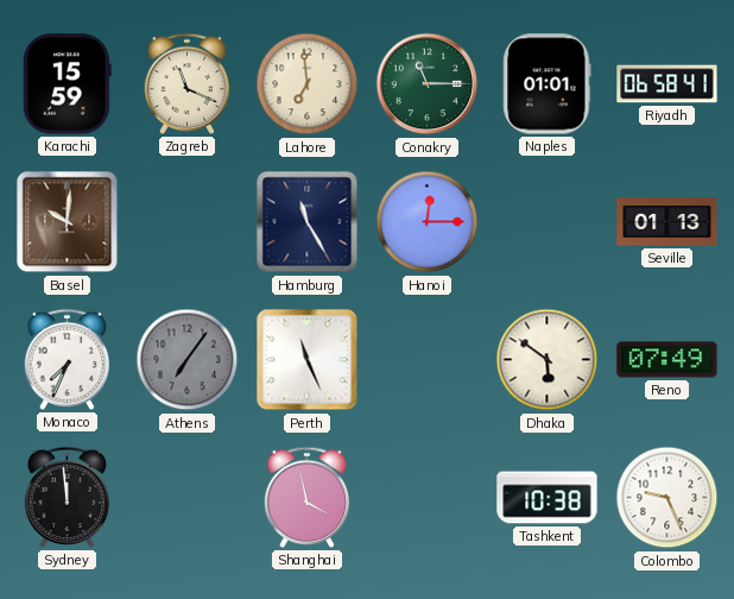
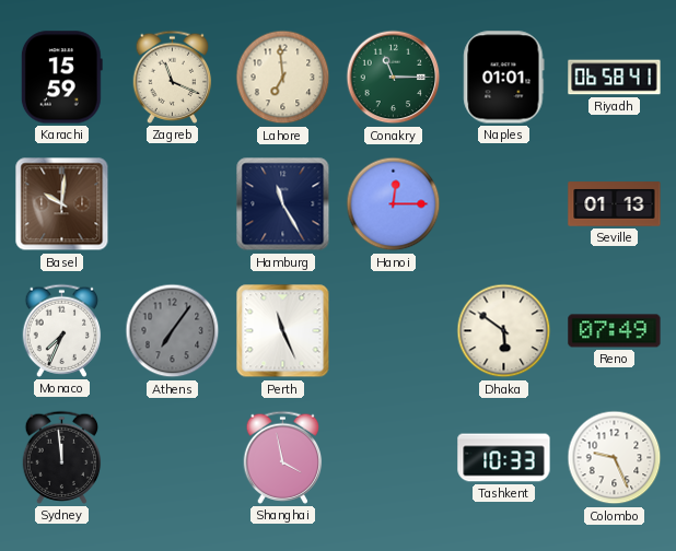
Tashkent: 10:38 -> 10:33
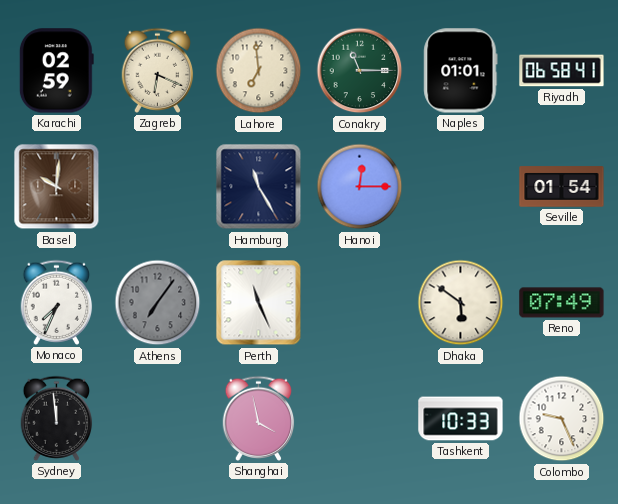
Karachi: 15:59 -> 02:59
Zagreb: 11:19 -> 6:19
Seville: 01:13 -> 01:54
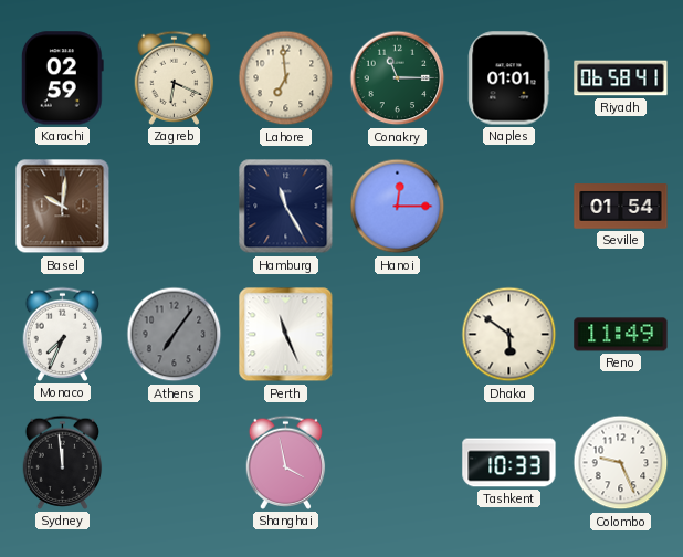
Reno: 07:49 -> 11:49
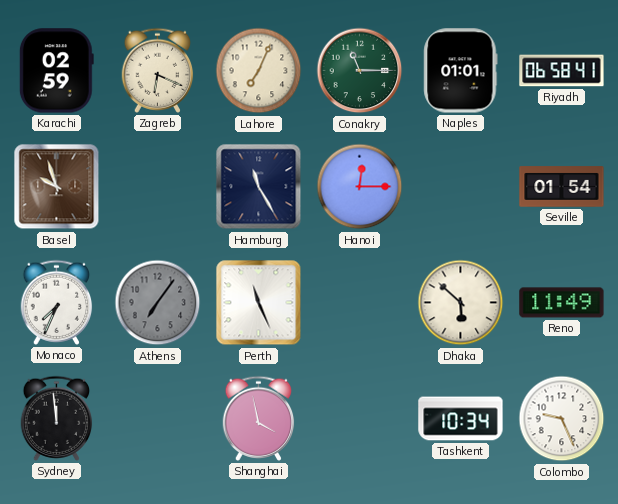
Lahore: 6:59 -> 7:04
Basel: 10:01 -> 9:57
Dhaka: 5:51 -> 5:52
Tashkent: 10:33 -> 10:34
